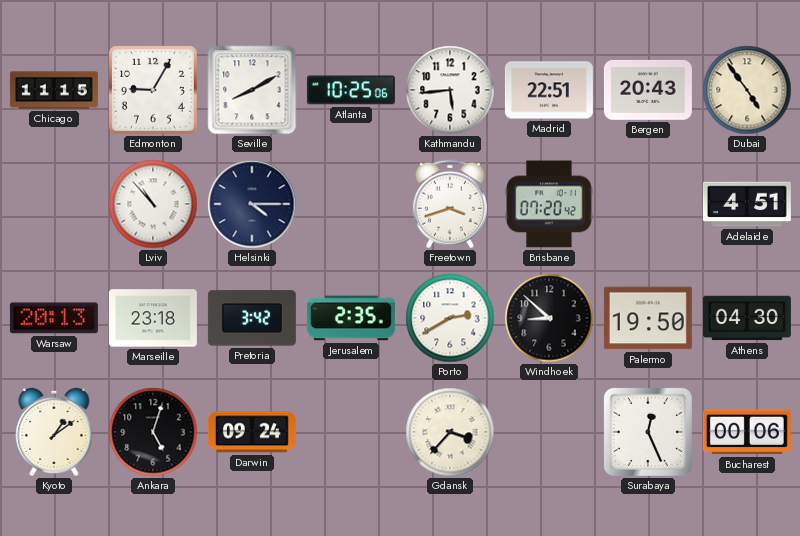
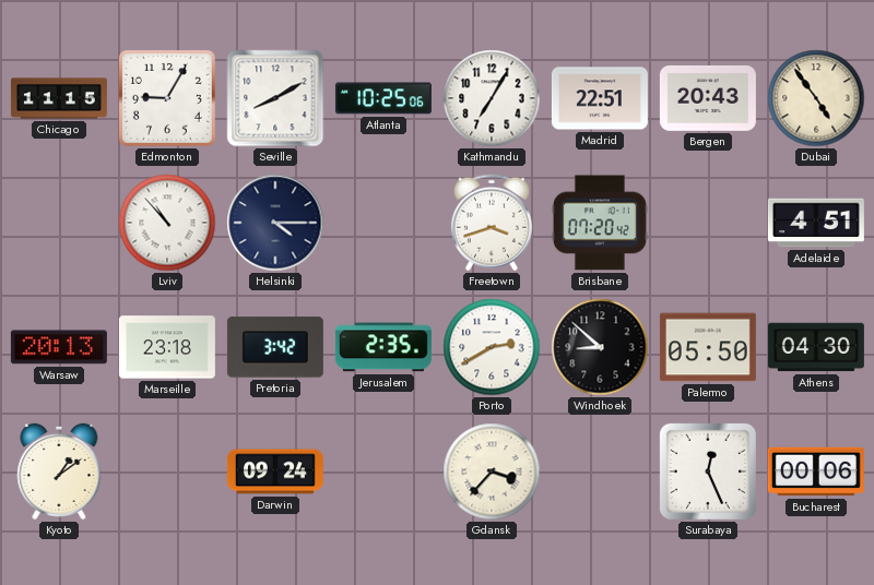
Kathmandu: 5:44 -> 7:05
Palermo: 19:50 -> 05:50
Ankara: 5:03 -> none
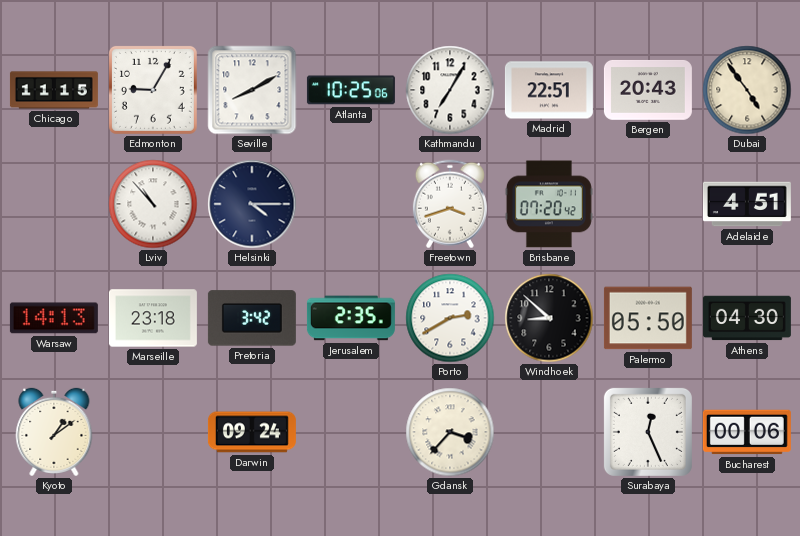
Warsaw: 20:13 -> 14:13
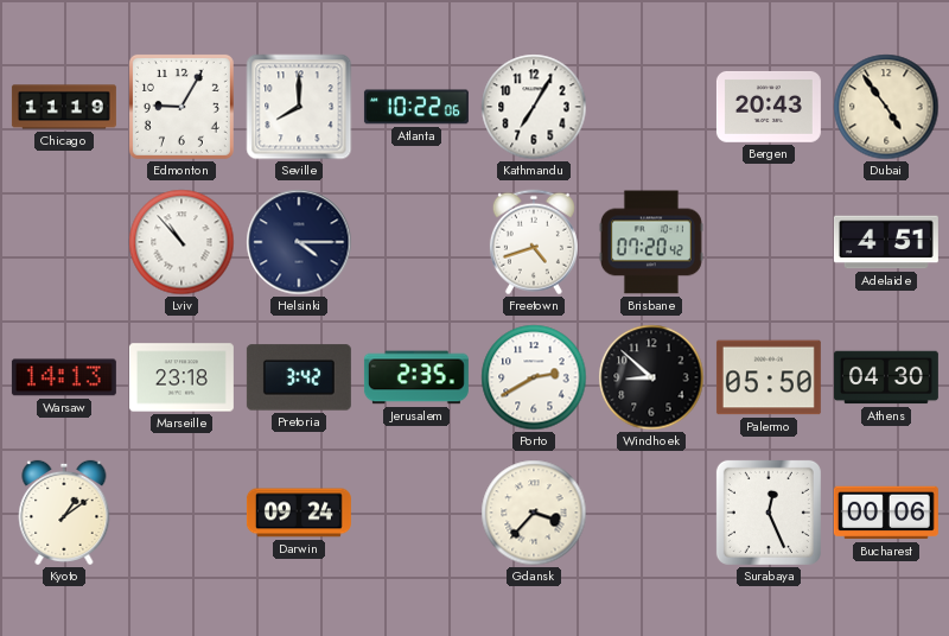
Chicago: 11:15 -> 11:19
Seville: 8:10 -> 8:00
Atlanta: 10:25 -> 10:22
Madrid: 22:51 -> none
Freetown: 3:42 -> 4:42
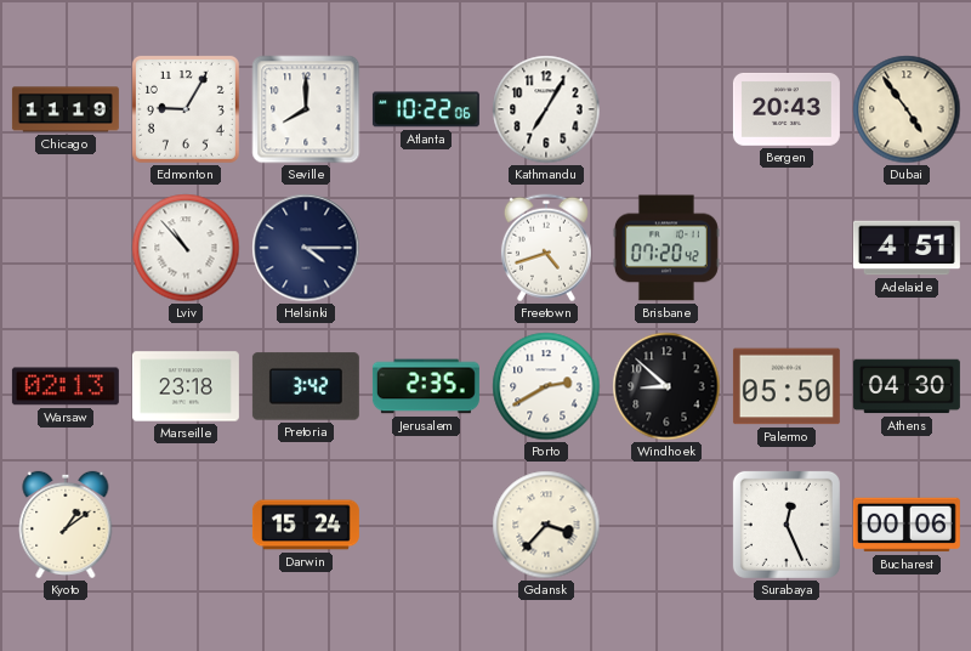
Warsaw: 14:13 -> 02:13
Darwin: 09:24 -> 15:24
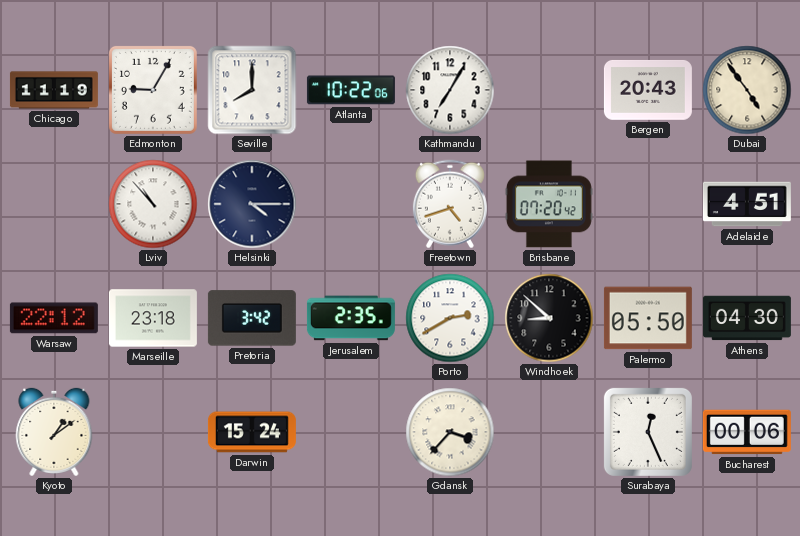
Warsaw: 02:13 -> 22:12
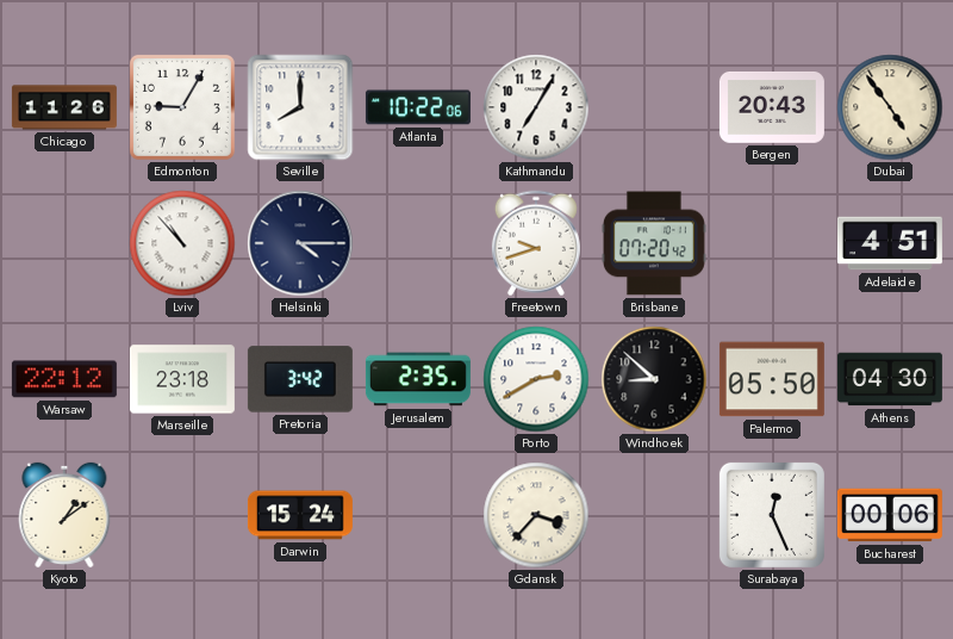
Chicago: 11:19 -> 11:26
Freetown: 4:42 -> 9:42
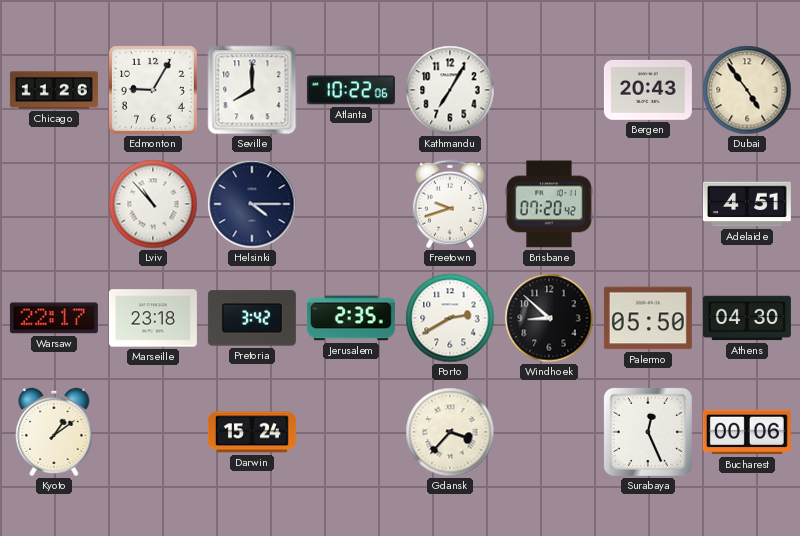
Warsaw: 22:12 -> 22:17
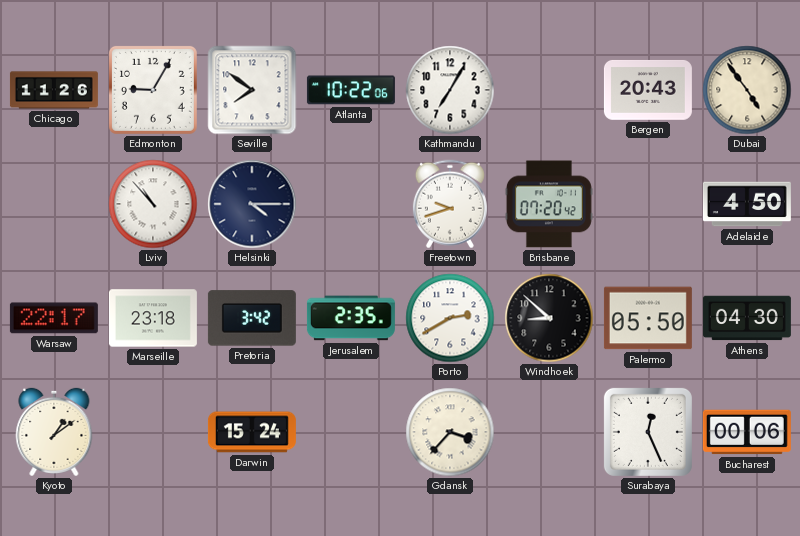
Seville: 8:00 -> 7:51
Adelaide: 4:51 -> 4:50
